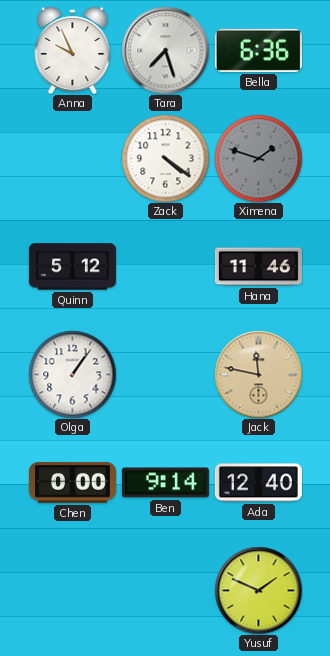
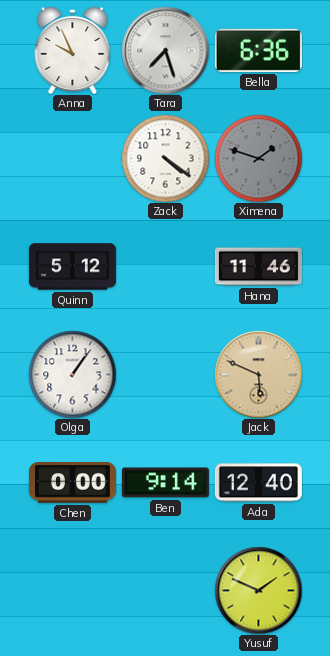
Jack: 11:47 -> 5:49
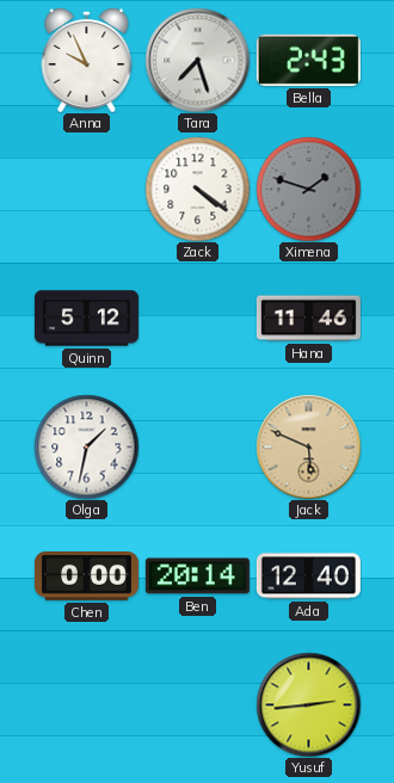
Bella: 6:36 -> 2:43
Olga: 1:06 -> 1:32
Ben: 9:14 -> 20:14
Yusuf: 1:49 -> 2:44
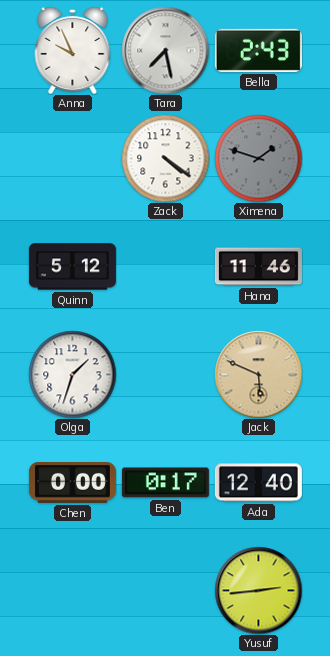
Tara: 7:27 -> 7:28
Olga: 1:32 -> 1:33
Ben: 20:14 -> 0:17
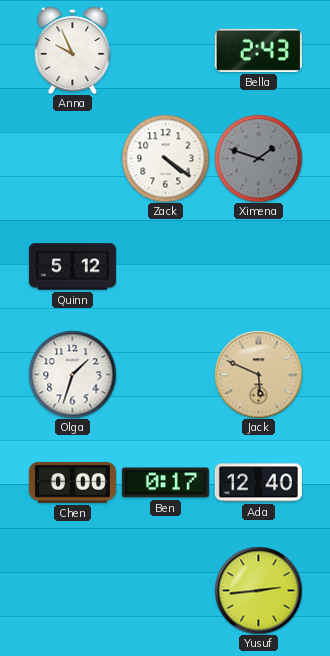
Tara: 7:28 -> none
Hana: 11:46 -> none
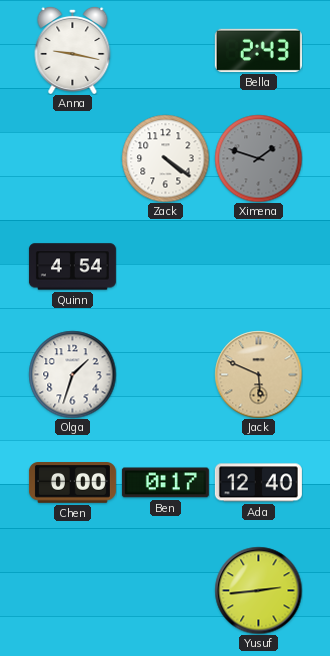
Anna: 9:56 -> 9:17
Quinn: 5:12 -> 4:54
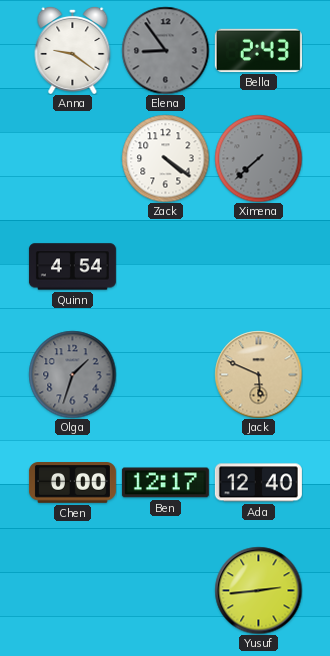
Anna: 9:17 -> 9:21
Elena: none -> 8:54
Ximena: 1:48 -> 7:38
Olga dial: white -> grey
Ben: 0:17 -> 12:17
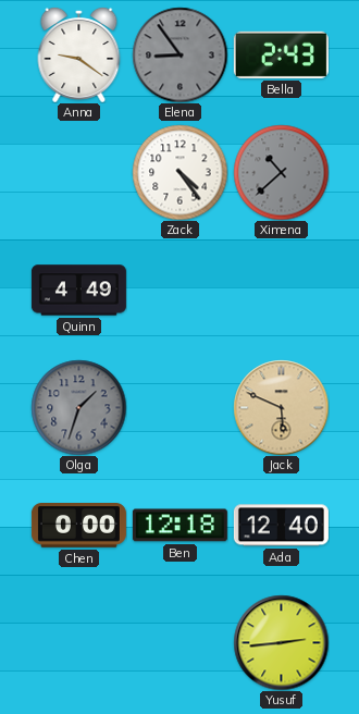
Zack: 4:21 -> 4:24
Ximena: 7:38 -> 10:38
Quinn: 4:54 -> 4:49
Ben: 12:17 -> 12:18
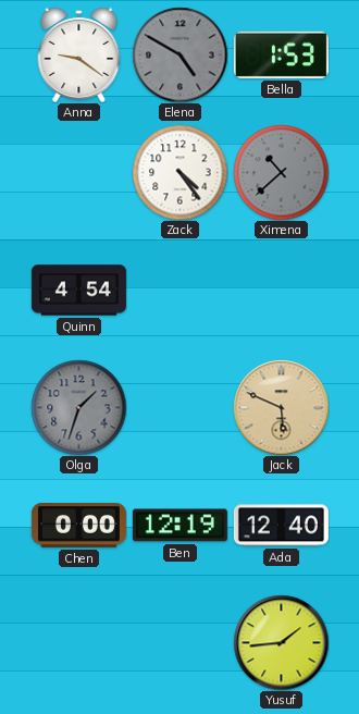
Elena: 8:54 -> 4:50
Bella: 2:43 -> 1:53
Quinn: 4:49 -> 4:54
Ben: 12:18 -> 12:19
Yusuf: 2:44 -> 1:44
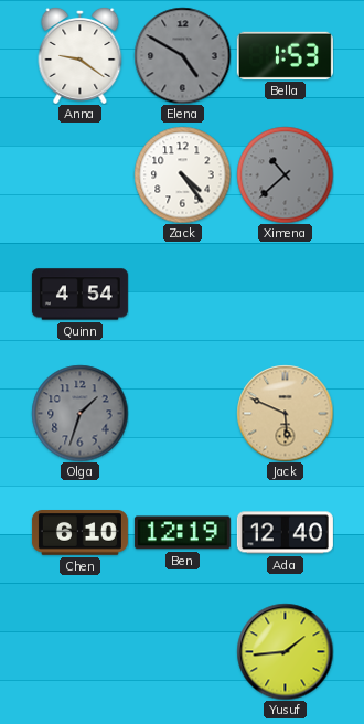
Chen: 0:00 -> 6:10
